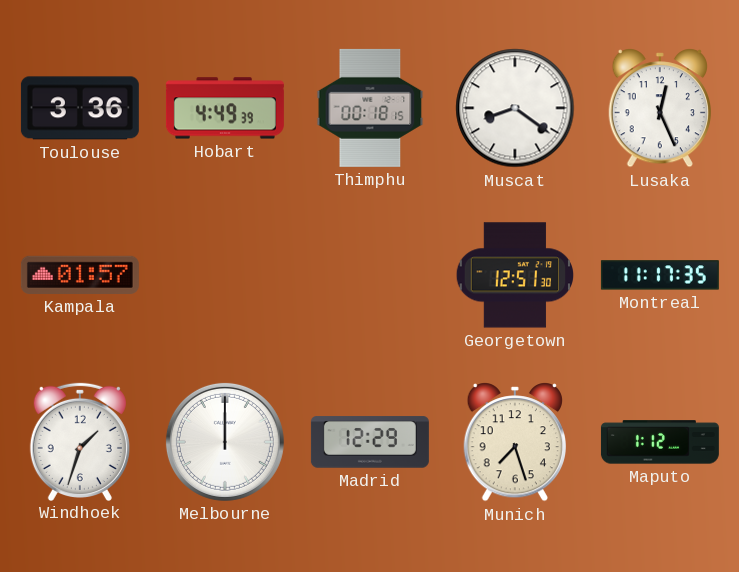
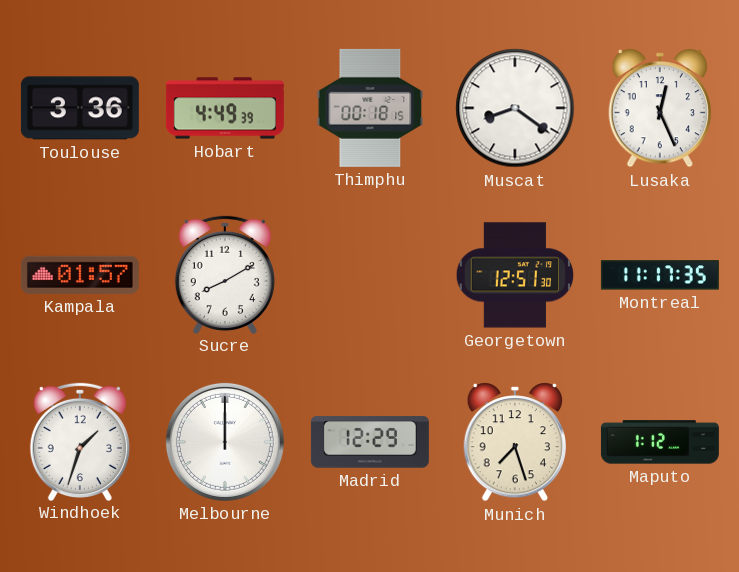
Sucre: none -> 8:10
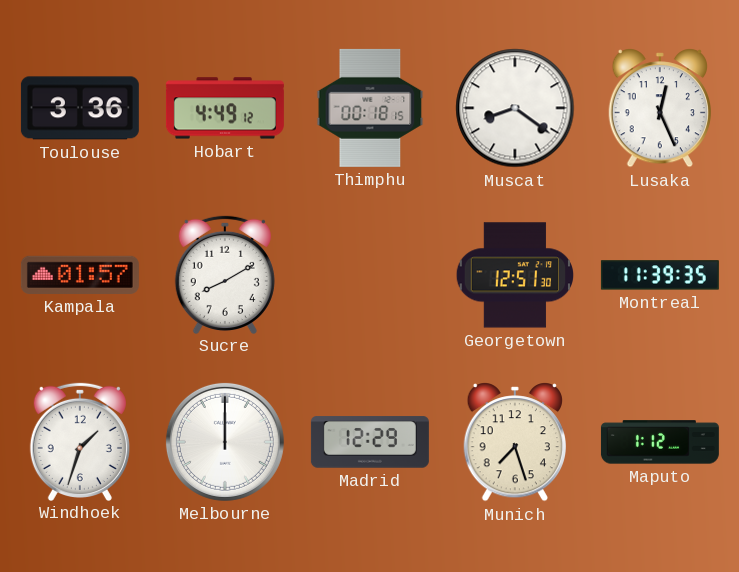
Hobart: 4:49:39 -> 4:49:12
Montreal: 11:17 -> 11:39
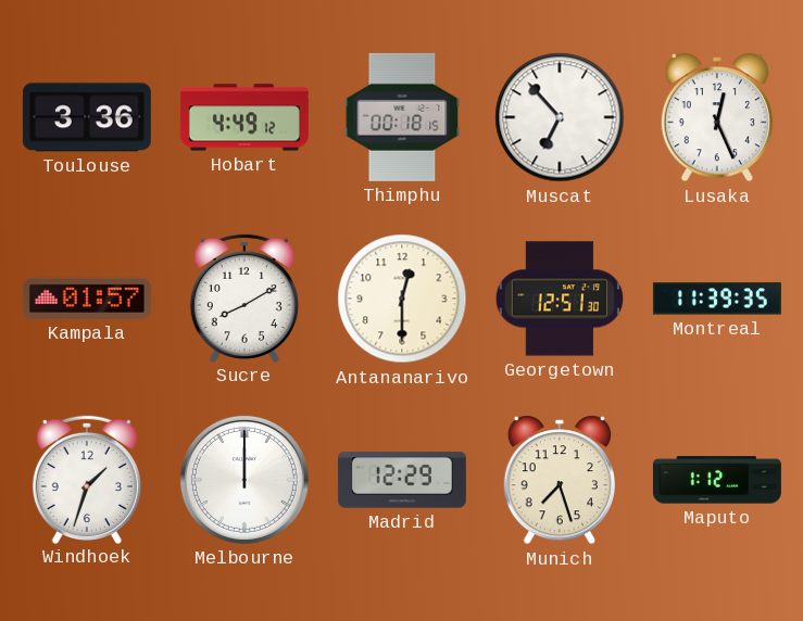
Muscat: 8:21 -> 6:53
Antananarivo: none -> 12:30
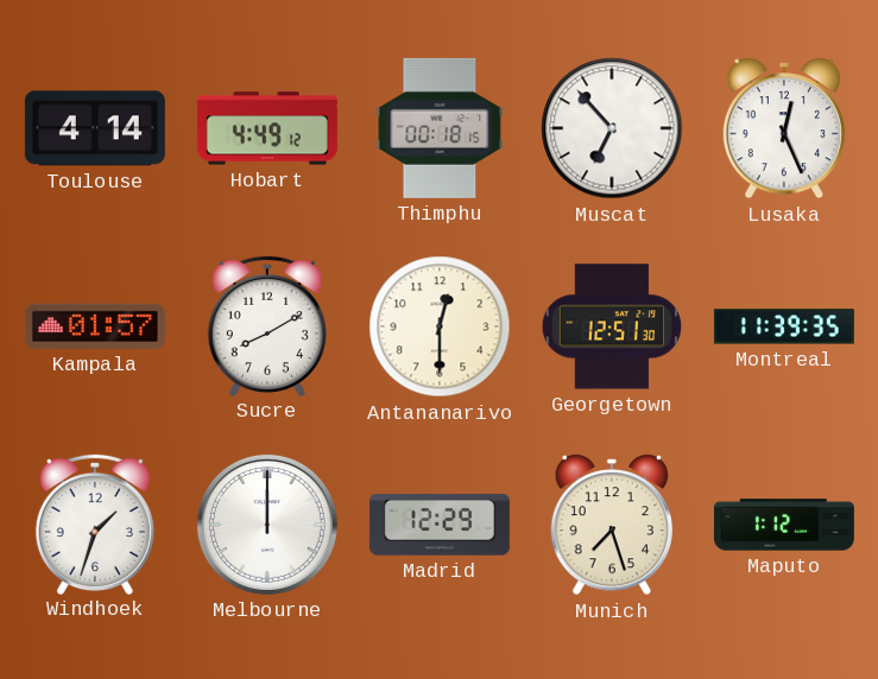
Toulouse: 3:36 -> 4:14
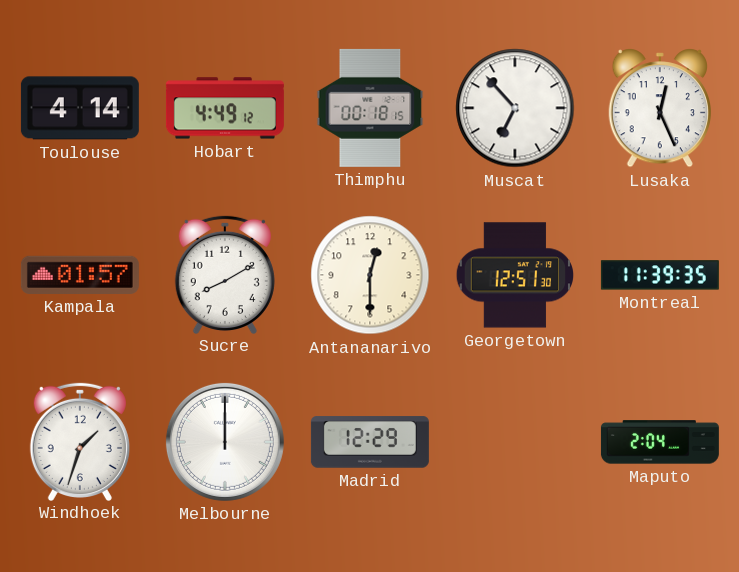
Munich: 7:27 -> none
Maputo: 1:12 -> 2:04
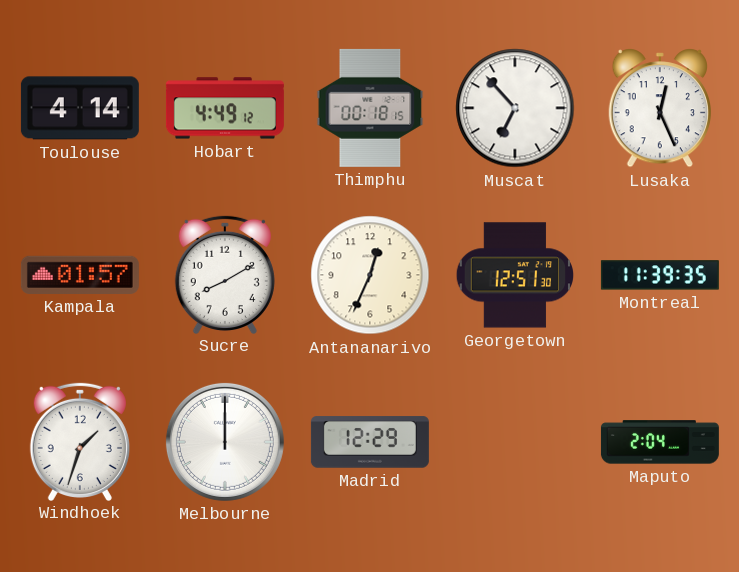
Antananarivo: 12:30 -> 12:34
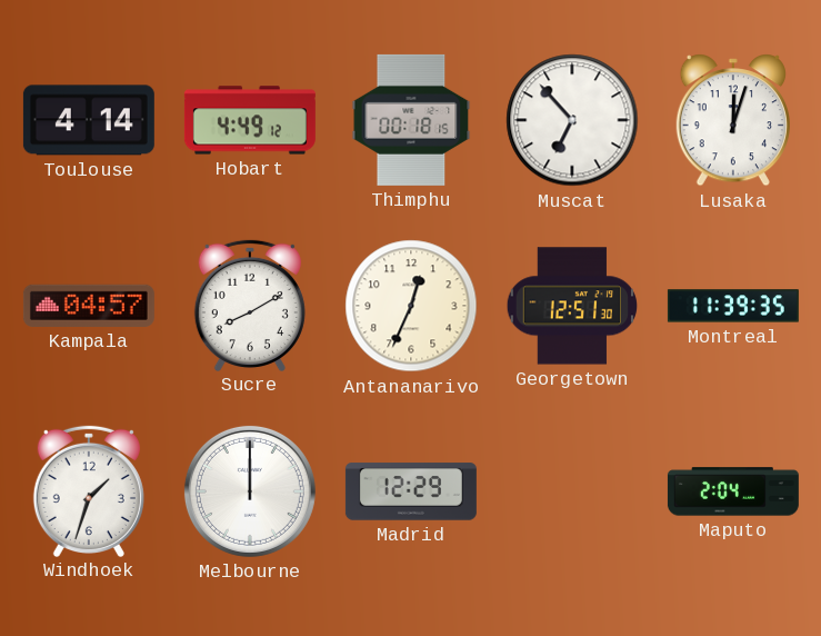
Lusaka: 12:26 -> 12:03
Kampala: 01:57 -> 04:57
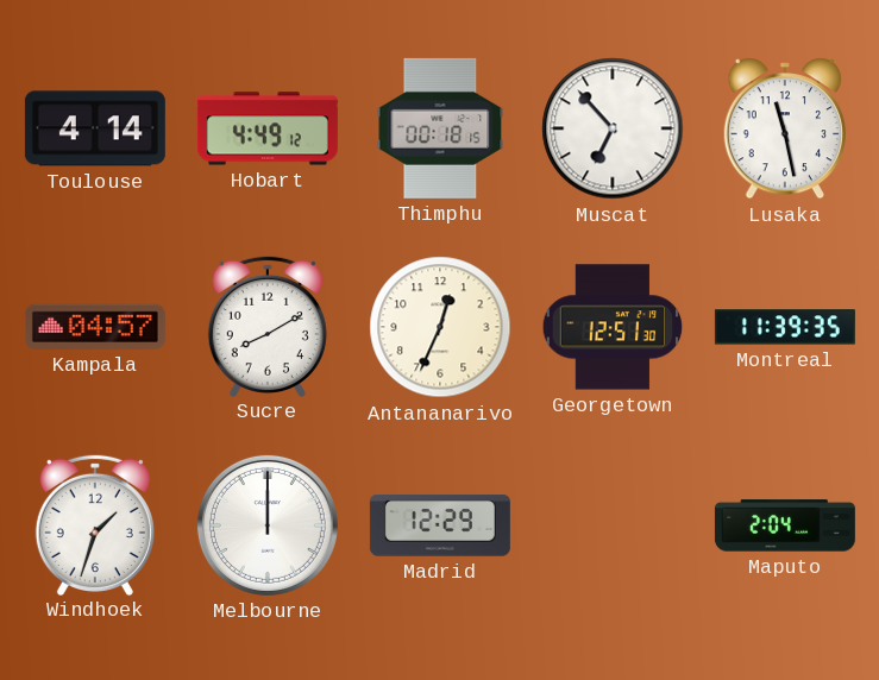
Lusaka: 12:03 -> 11:28
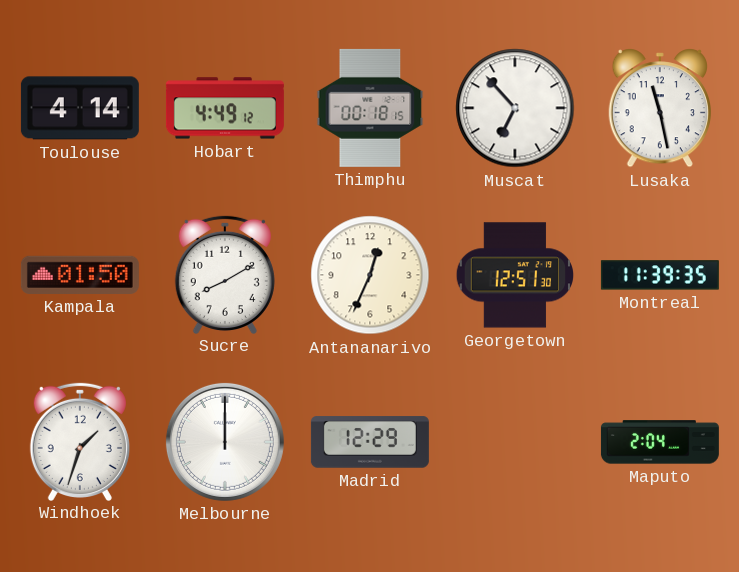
Kampala: 04:57 -> 01:50
